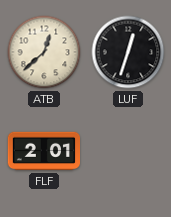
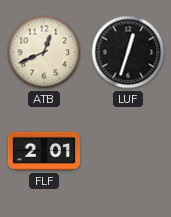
ATB: 12:38 -> 12:41
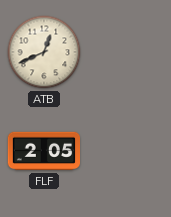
LUF: 12:33 -> none
FLF: 2:01 -> 2:05
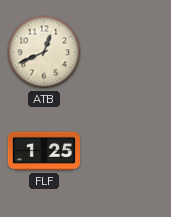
FLF: 2:05 -> 1:25
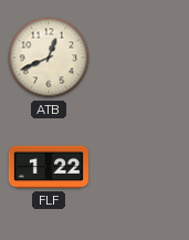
FLF: 1:25 -> 1:22
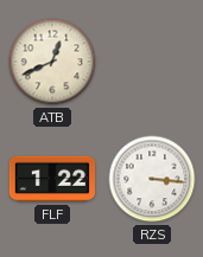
RZS: none -> 3:16
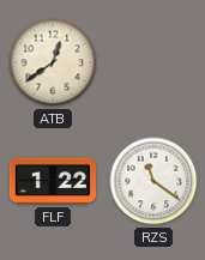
ATB: 12:41 -> 12:39
RZS: 3:16 -> 11:21
